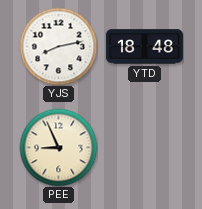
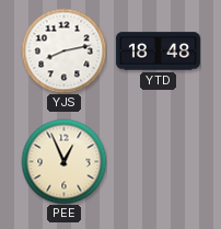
PEE: 8:56 -> 12:56
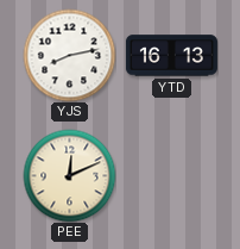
YTD: 18:48 -> 16:13
PEE: 12:56 -> 12:11
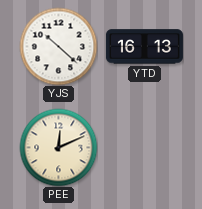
YJS: 8:13 -> 10:22
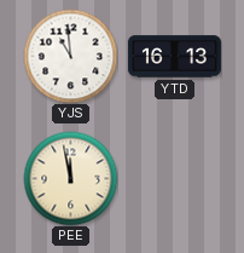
YJS: 10:22 -> 10:59
PEE: 12:11 -> 11:58
